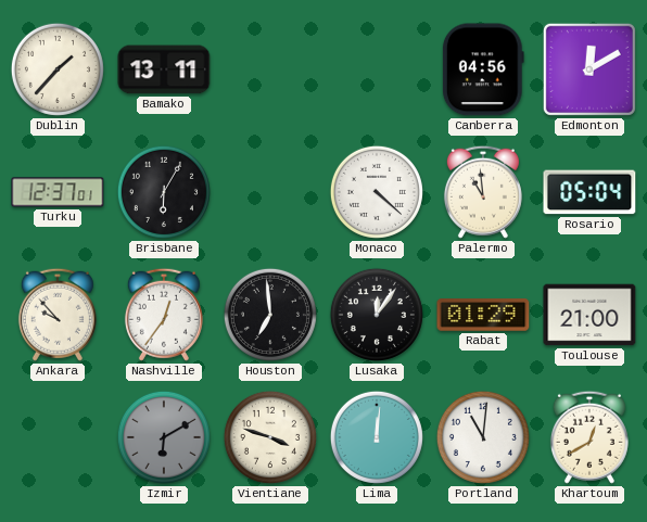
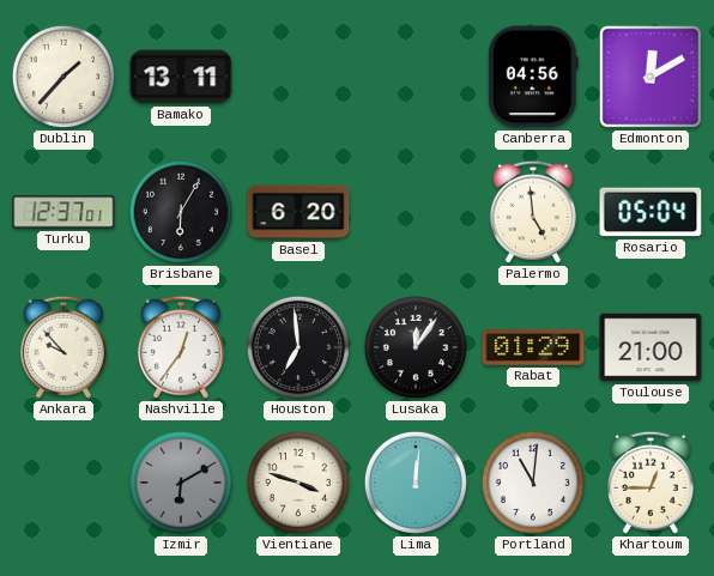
Basel: none -> 6:20
Monaco: 4:22 -> none
Palermo: 10:59 -> 4:59
Khartoum: 12:40 -> 12:45
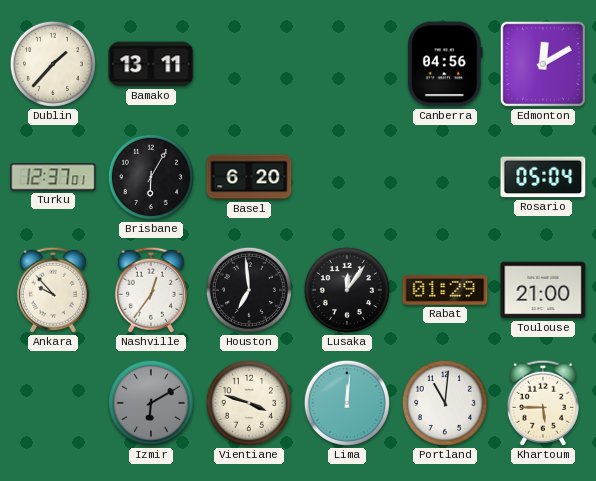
Palermo: 4:59 -> none
Khartoum: 12:45 -> 5:45
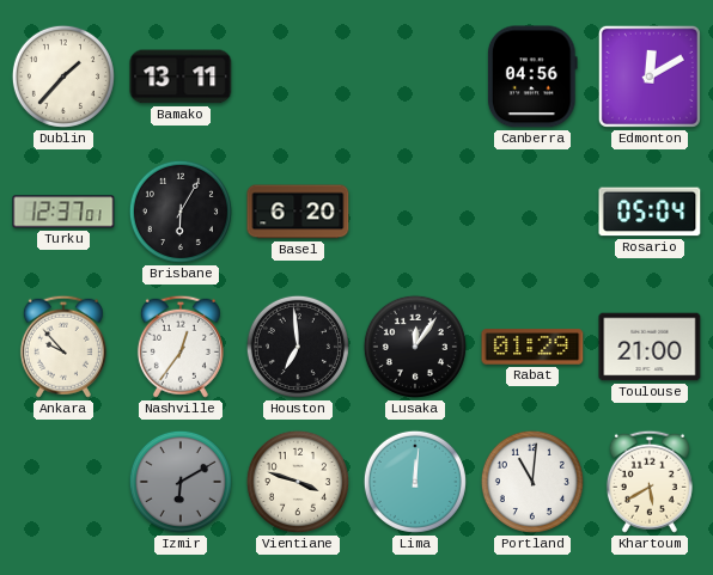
Khartoum: 5:45 -> 5:40
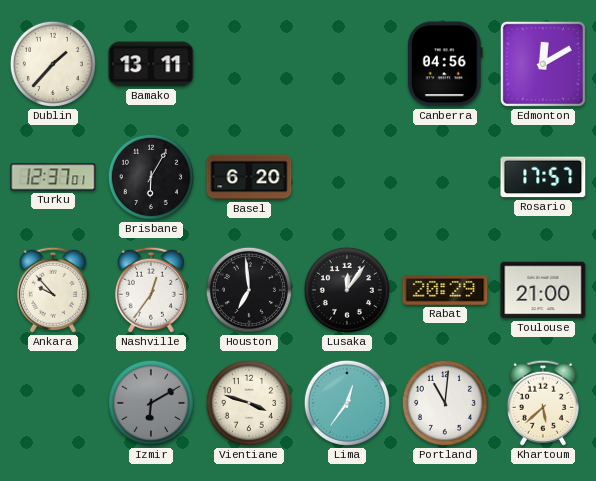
Rosario: 05:04 -> 17:57
Rabat: 01:29 -> 20:29
Lima: 12:01 -> 12:36
Khartoum: 5:40 -> 5:38
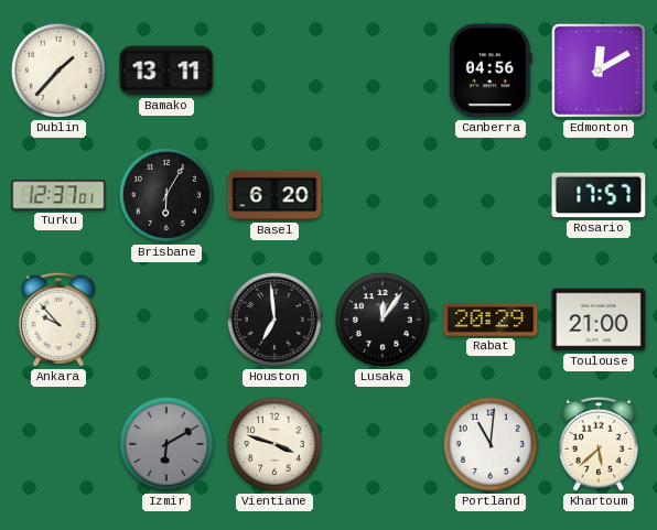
Nashville: 12:36 -> none
Lima: 12:36 -> none
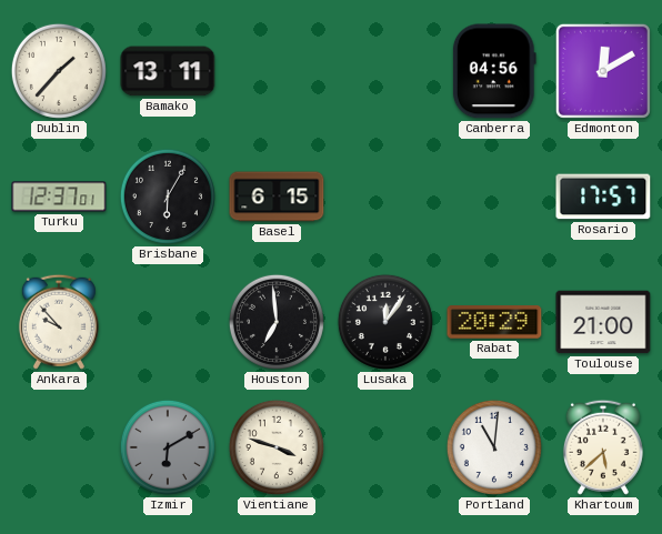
Basel: 6:20 -> 6:15
